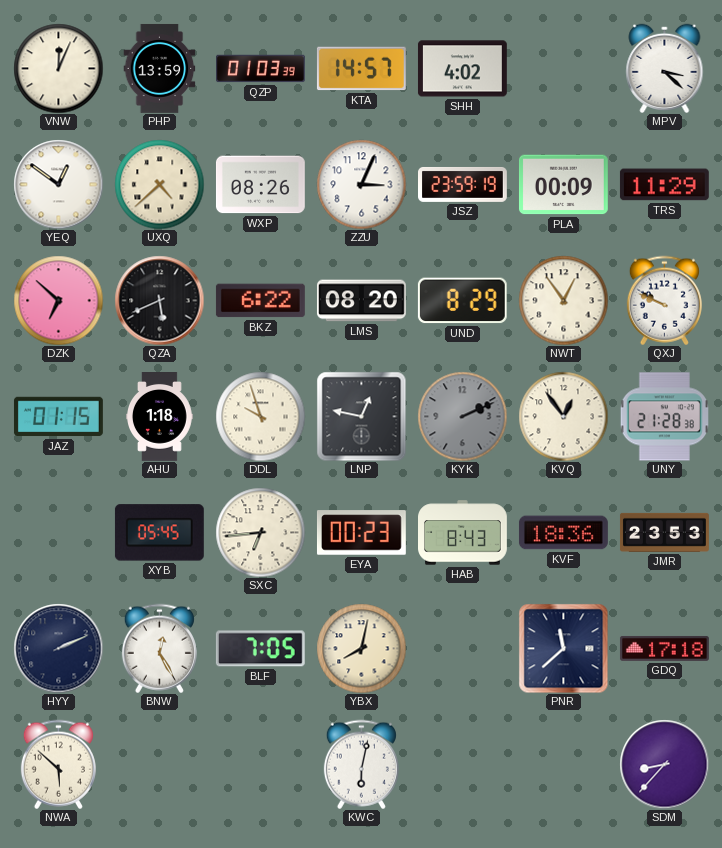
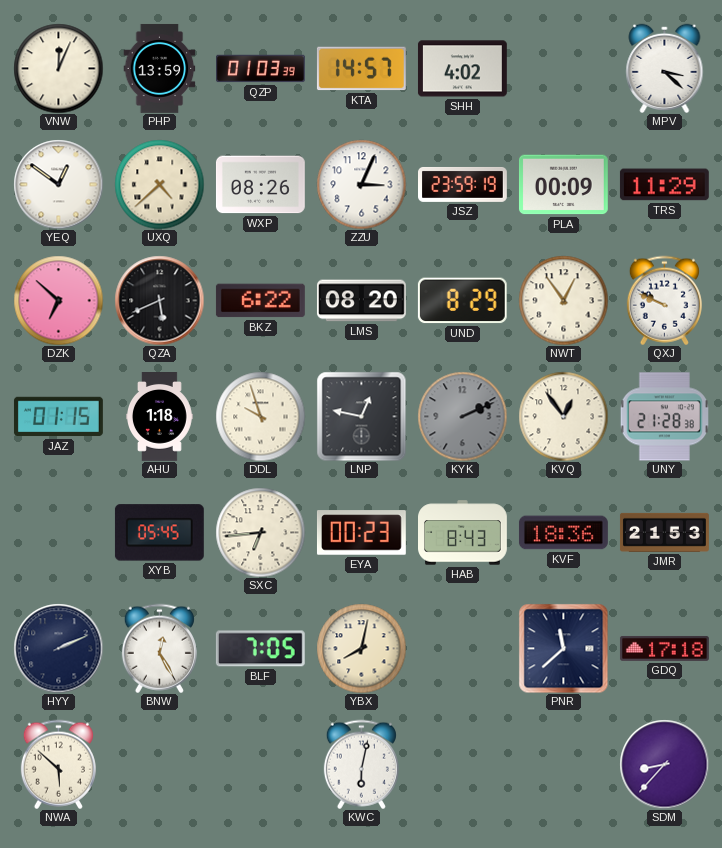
JMR: 23:53 -> 21:53
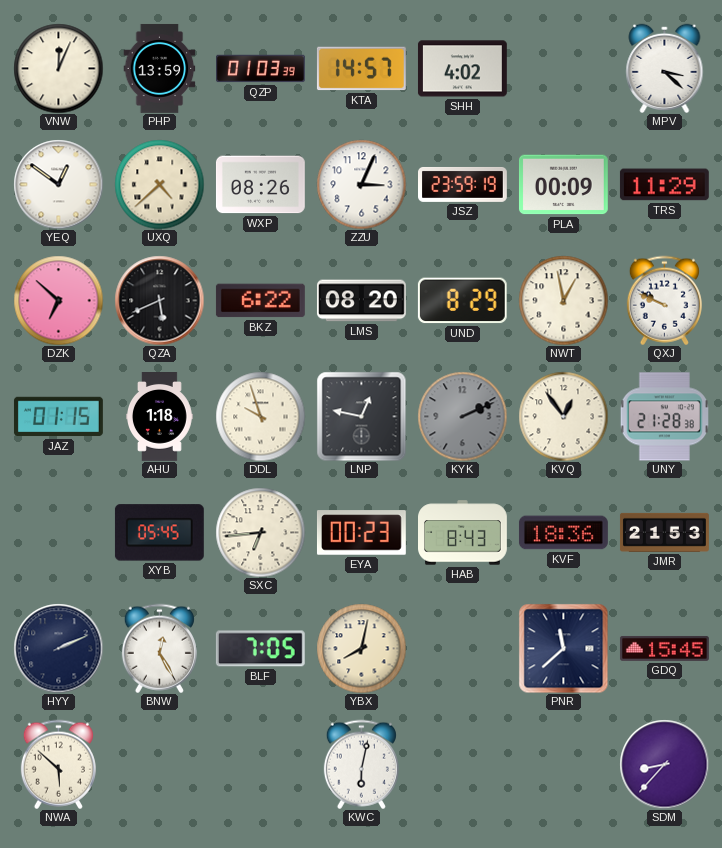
NWT: 12:54 -> 12:58
GDQ: 17:18 -> 15:45
